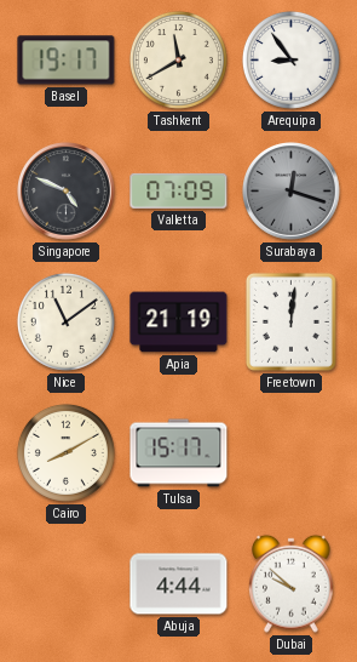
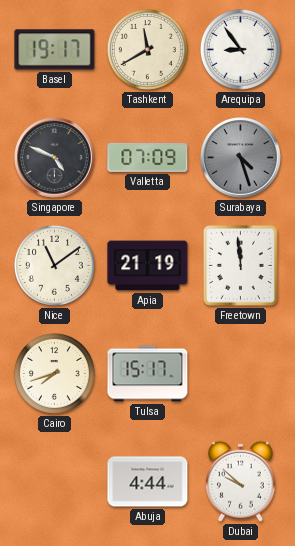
Surabaya: 12:18 -> 4:27
Freetown: 12:01 -> 11:59
Cairo: 8:10 -> 7:42
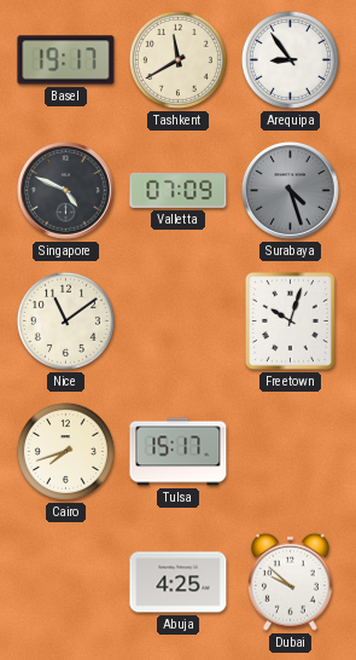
Apia: 21:19 -> none
Freetown: 11:59 -> 10:03
Abuja: 4:44 -> 4:25
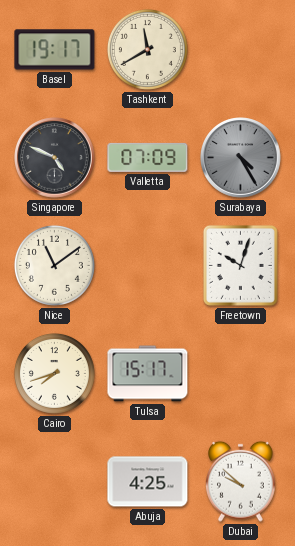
Arequipa: 8:54 -> none
Surabaya: 4:27 -> 4:25
